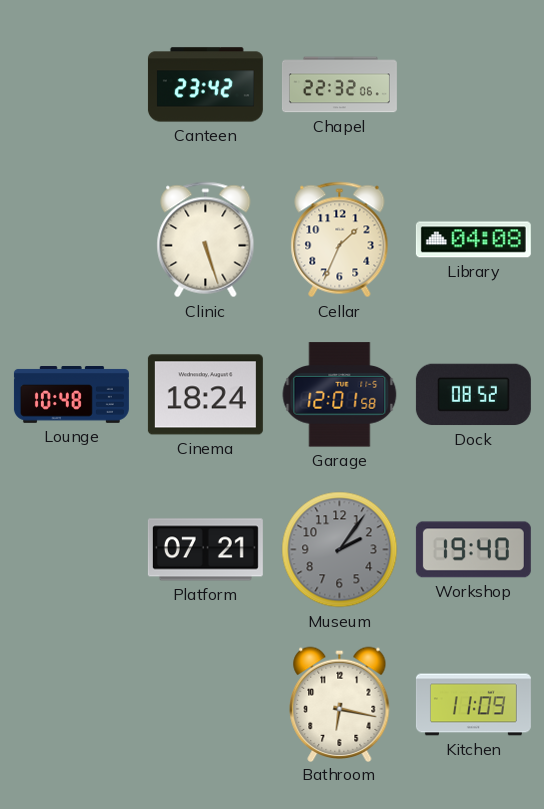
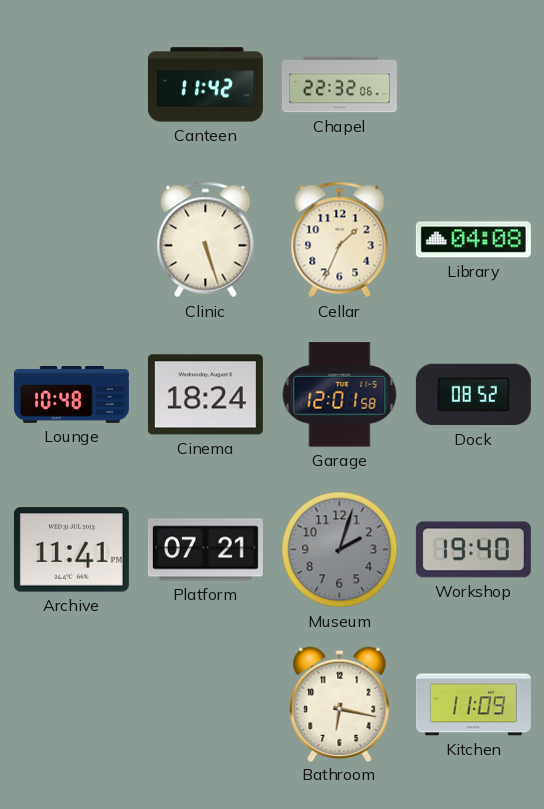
Canteen: 23:42 -> 11:42
Archive: none -> 11:41
Museum: 2:06 -> 2:03
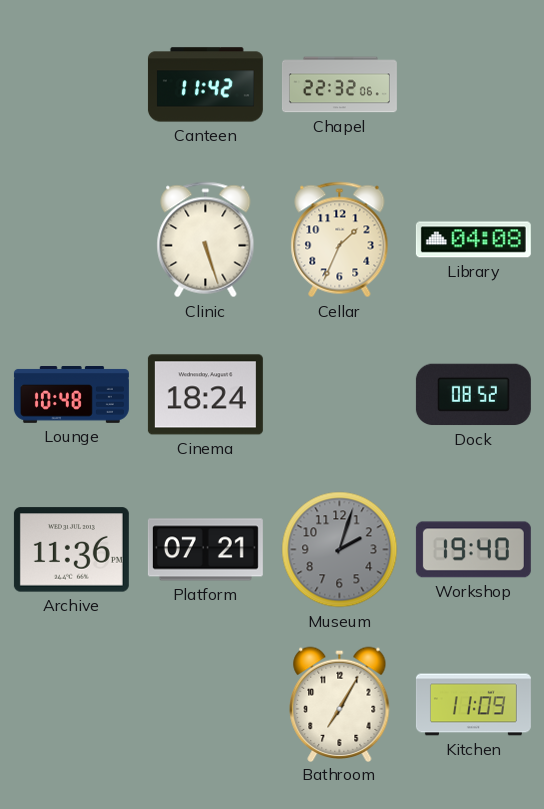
Garage: 12:01 -> none
Archive: 11:41 -> 11:36
Bathroom: 6:17 -> 7:05
